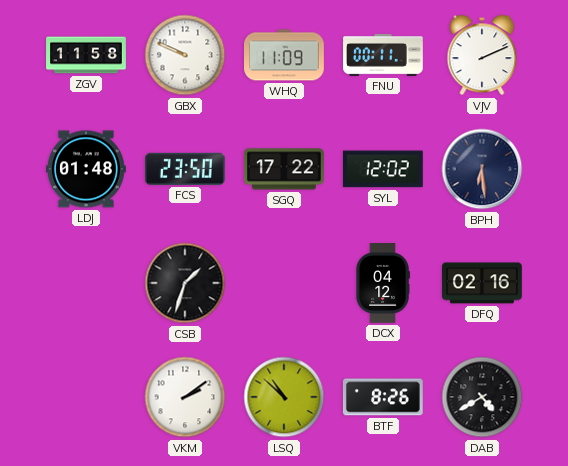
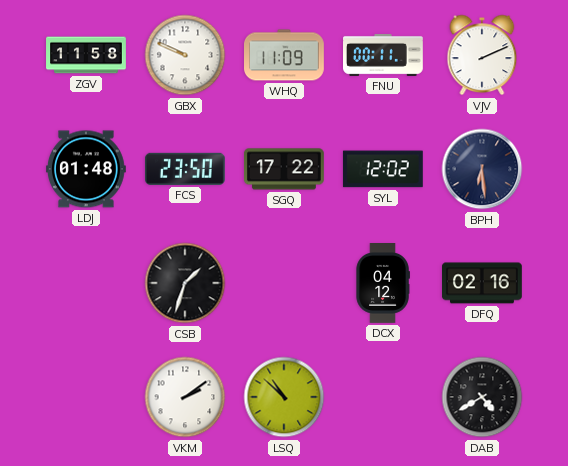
BTF: 8:26 -> none
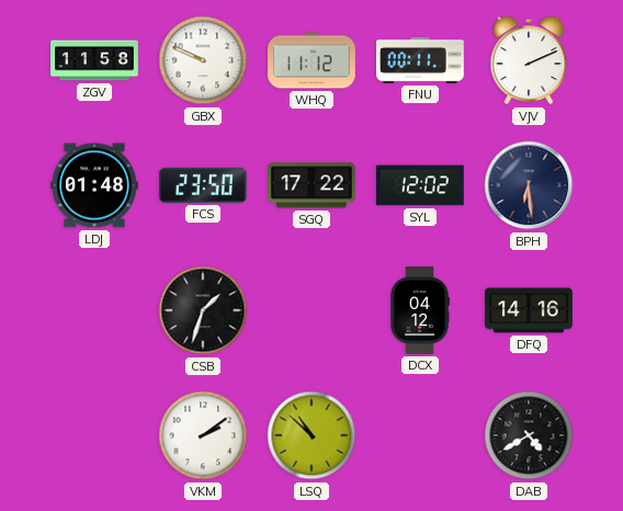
WHQ: 11:09 -> 11:12
DFQ: 02:16 -> 14:16
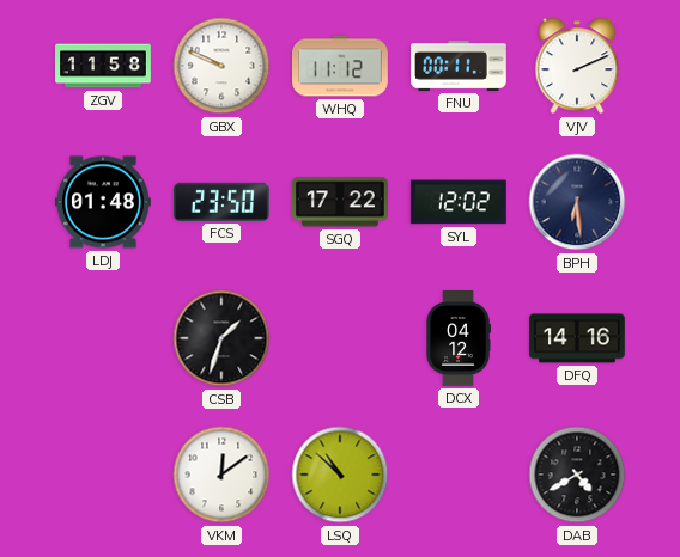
VKM: 2:09 -> 12:09
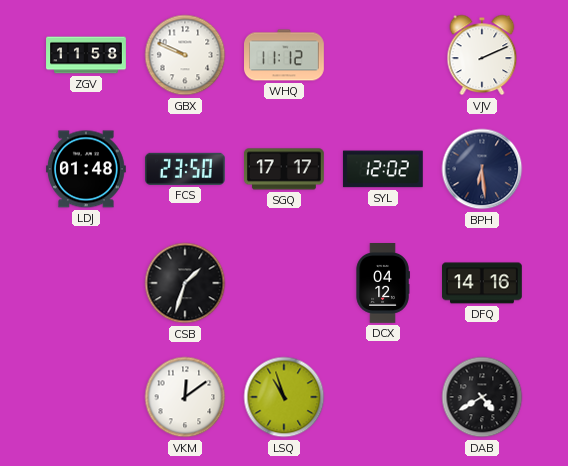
FNU: 00:11 -> none
SGQ: 17:22 -> 17:17
LSQ: 10:52 -> 10:57
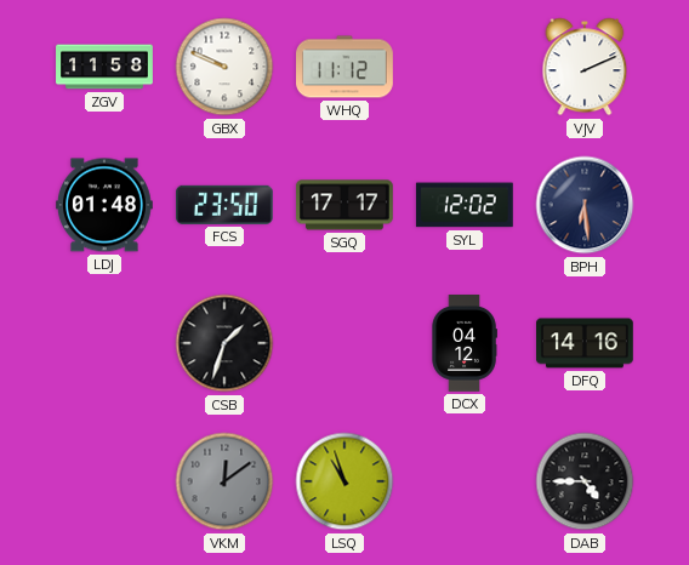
VKM dial: white -> grey
DAB: 4:40 -> 4:45
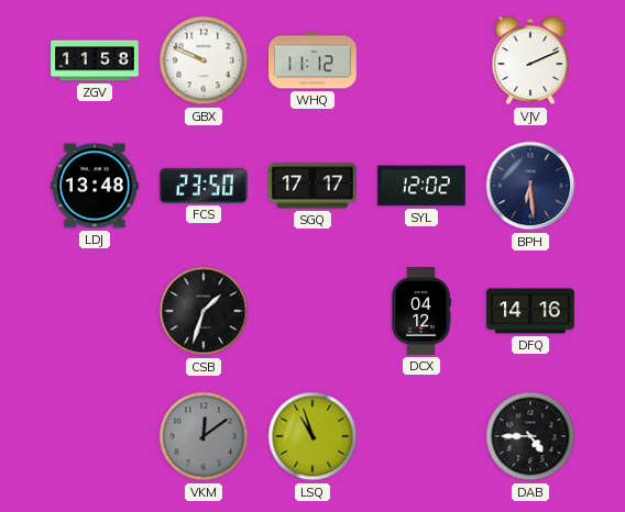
LDJ: 01:48 -> 13:48
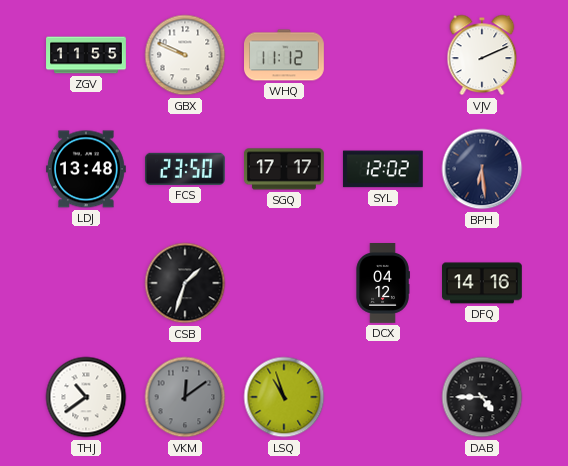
ZGV: 11:58 -> 11:55
THJ: none -> 10:39
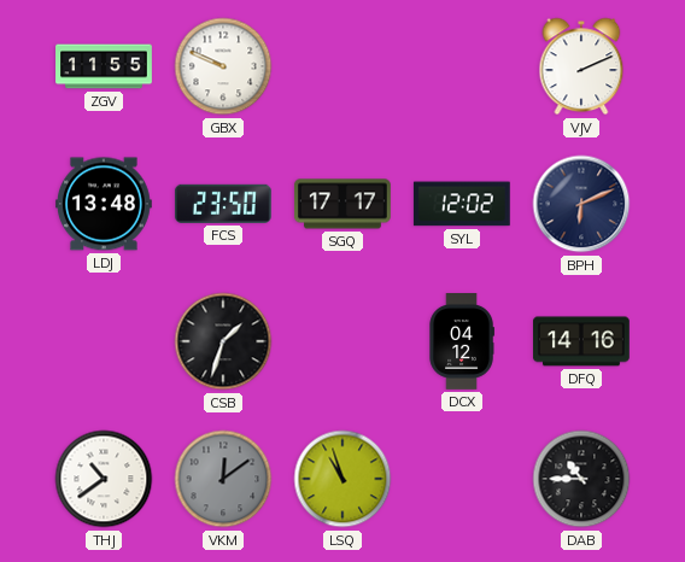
WHQ: 11:12 -> none
BPH: 6:29 -> 6:11
DAB: 4:45 -> 10:45
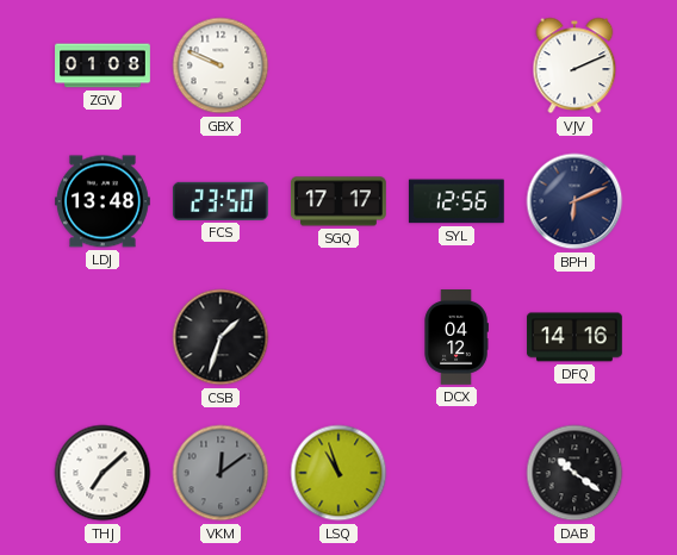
ZGV: 11:55 -> 01:08
SYL: 12:02 -> 12:56
THJ: 10:39 -> 7:08
DAB: 10:45 -> 10:21
